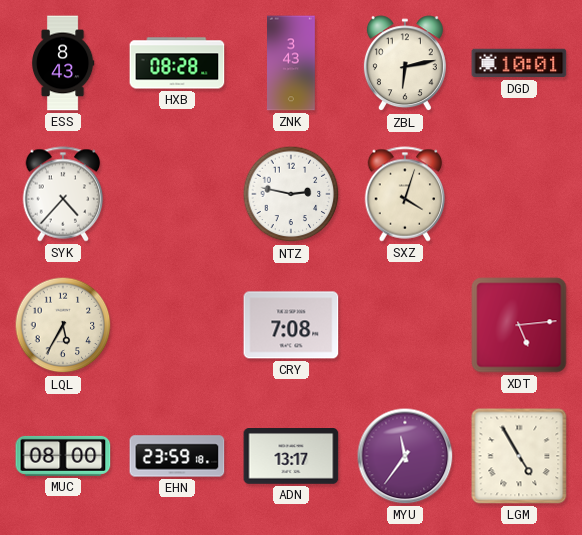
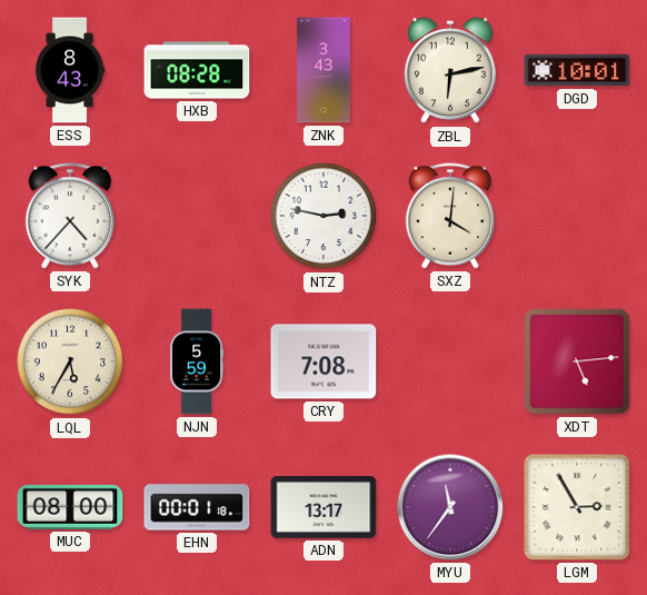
SXZ: 4:03 -> 4:01
NJN: none -> 5:59
EHN: 23:59 -> 00:01
LGM: 4:55 -> 2:55
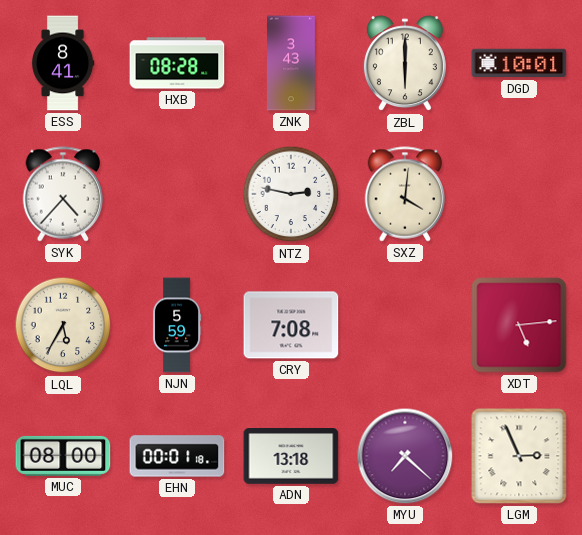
ESS: 8:43 -> 8:41
ZBL: 6:13 -> 6:00
ADN: 13:17 -> 13:18
MYU: 11:36 -> 7:22
LGM: 2:55 -> 2:56
